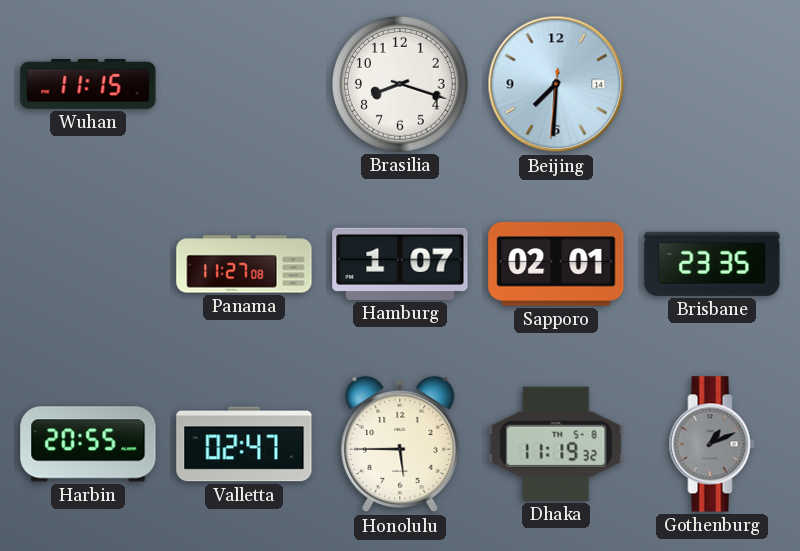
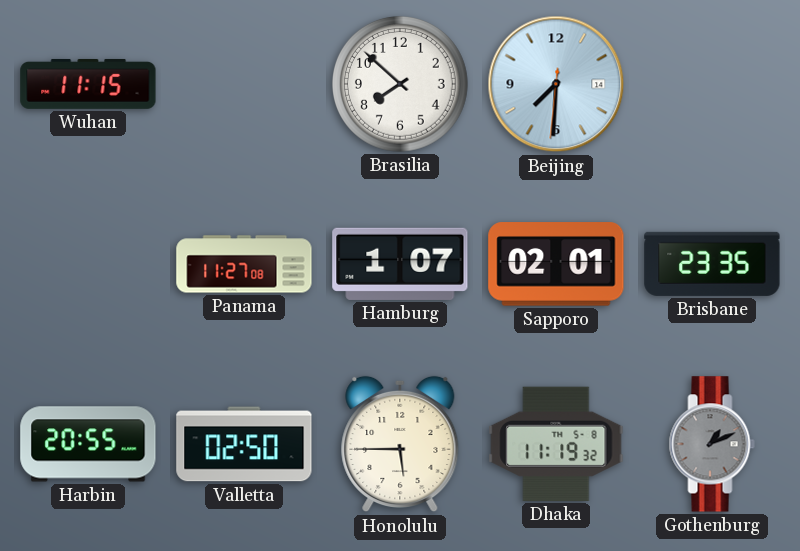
Brasilia: 8:18 -> 7:52
Valletta: 02:47 -> 02:50
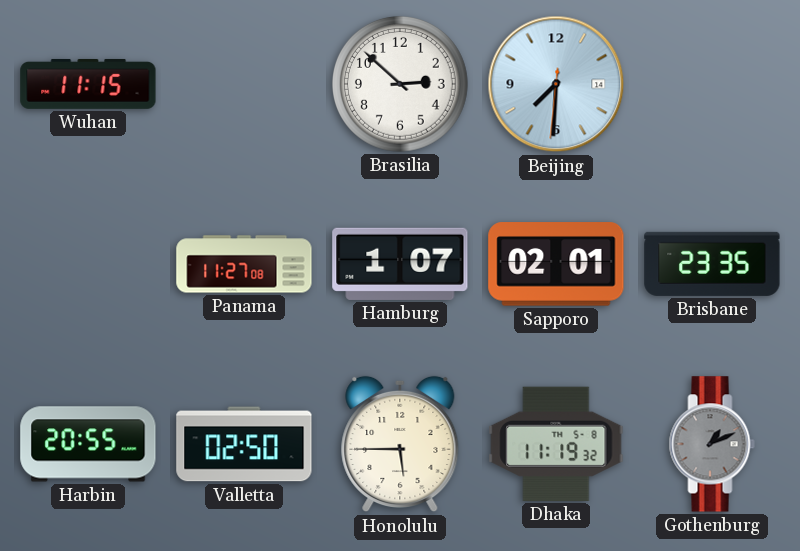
Brasilia: 7:52 -> 2:52
